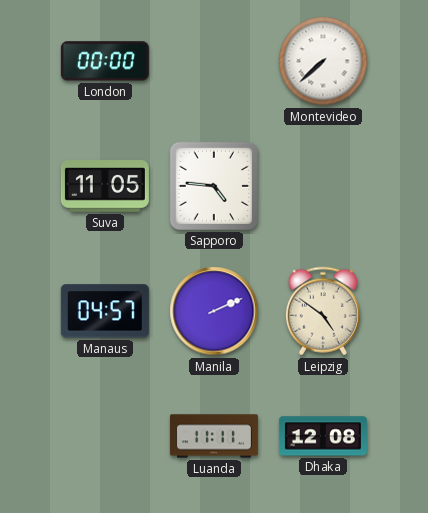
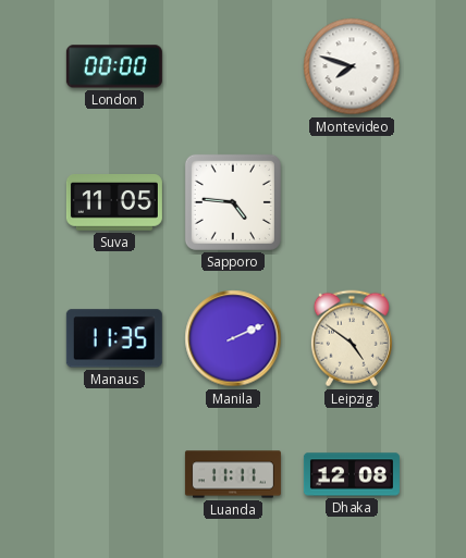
Montevideo: 7:38 -> 7:48
Manaus: 04:57 -> 11:35
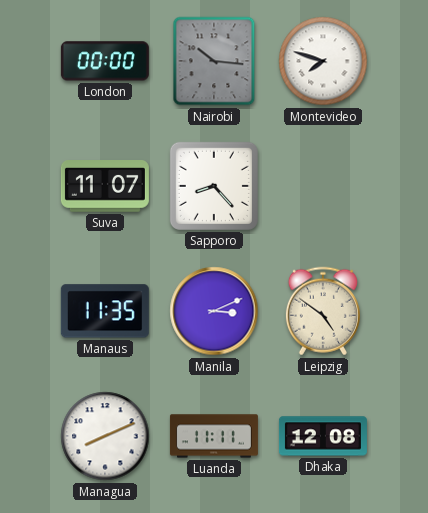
Nairobi: none -> 10:16
Suva: 11:05 -> 11:07
Sapporo: 4:46 -> 8:23
Manila: 2:11 -> 3:11
Managua: none -> 8:11
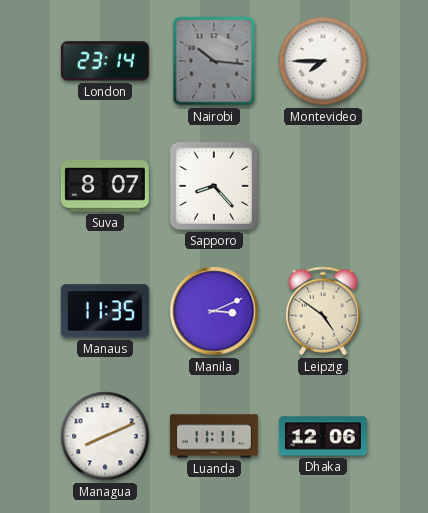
London: 00:00 -> 23:14
Montevideo: 7:48 -> 7:45
Suva: 11:07 -> 8:07
Dhaka: 12:08 -> 12:06
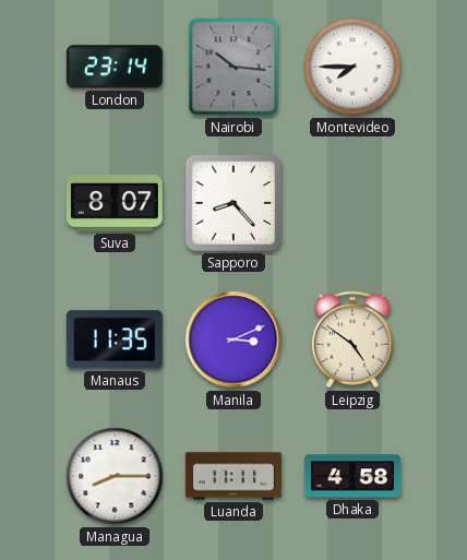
Managua: 8:11 -> 8:15
Dhaka: 12:06 -> 4:58
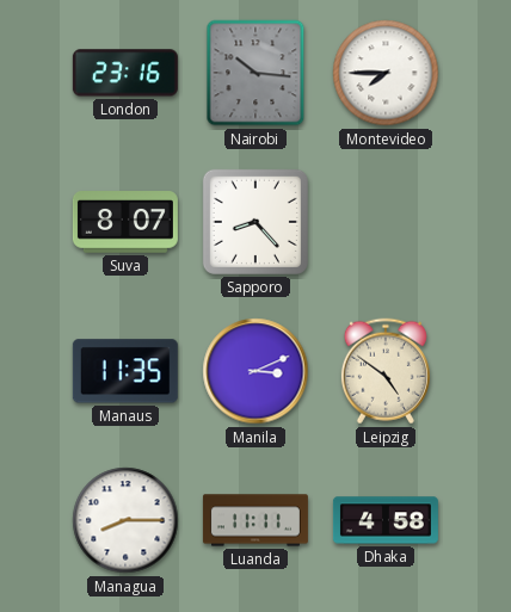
London: 23:14 -> 23:16
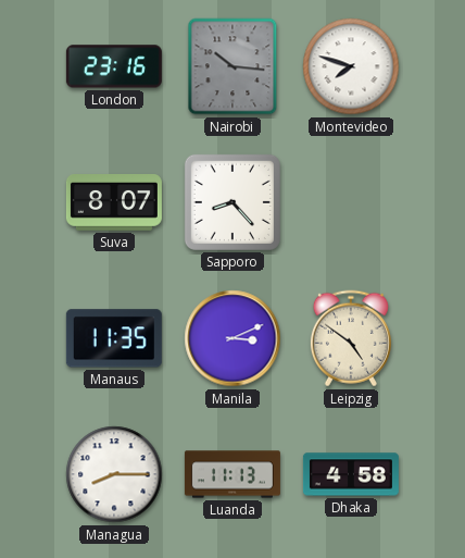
Montevideo: 7:45 -> 7:48
Luanda: 11:11 -> 11:13
